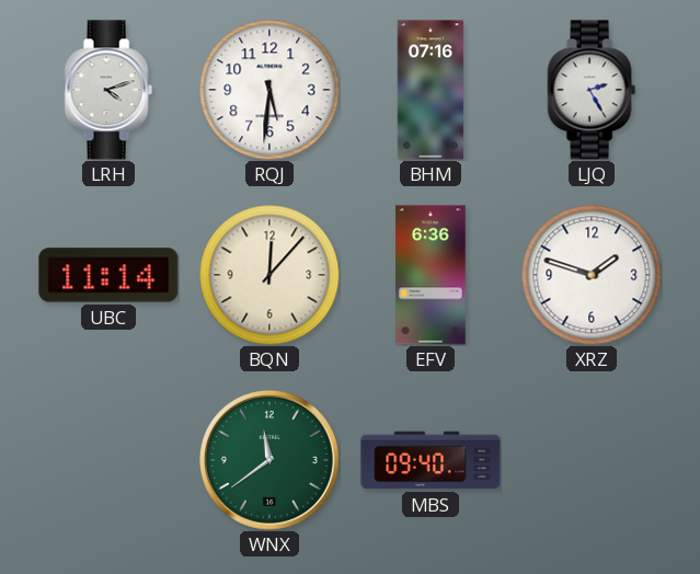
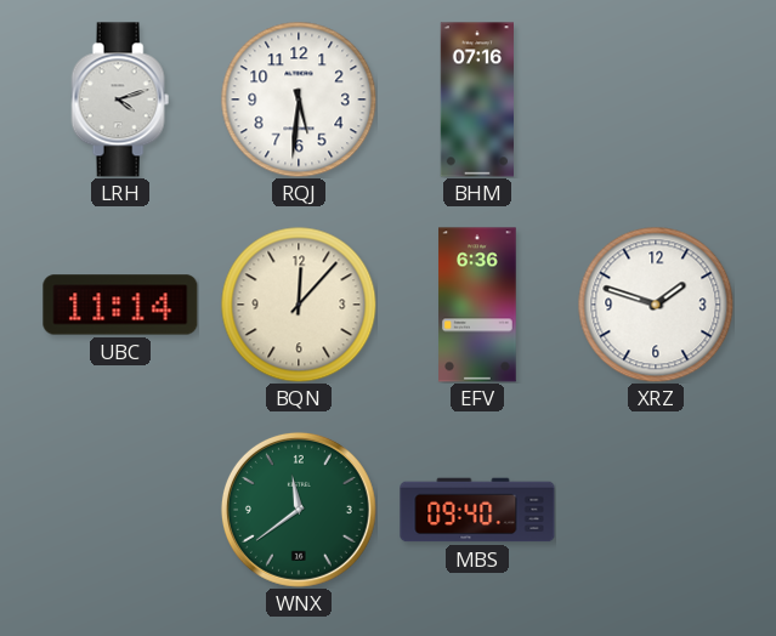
LJQ: 2:25 -> none
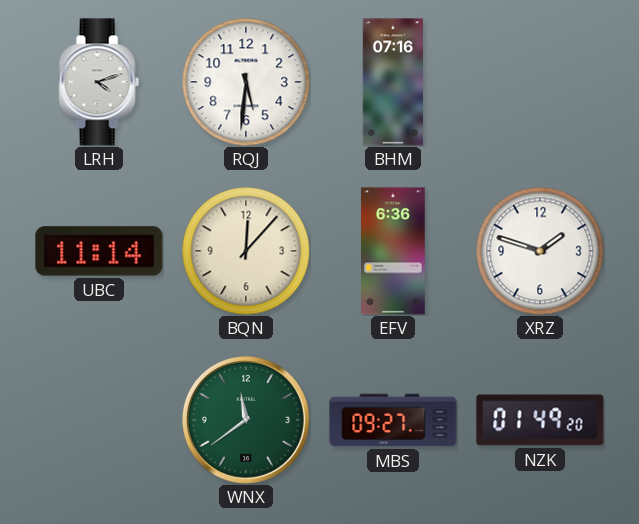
MBS: 09:40 -> 09:27
NZK: none -> 01:49
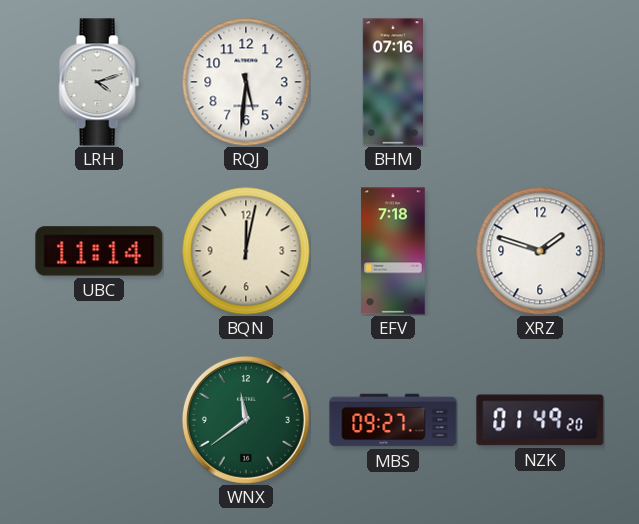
BQN: 12:07 -> 12:02
EFV: 6:36 -> 7:18
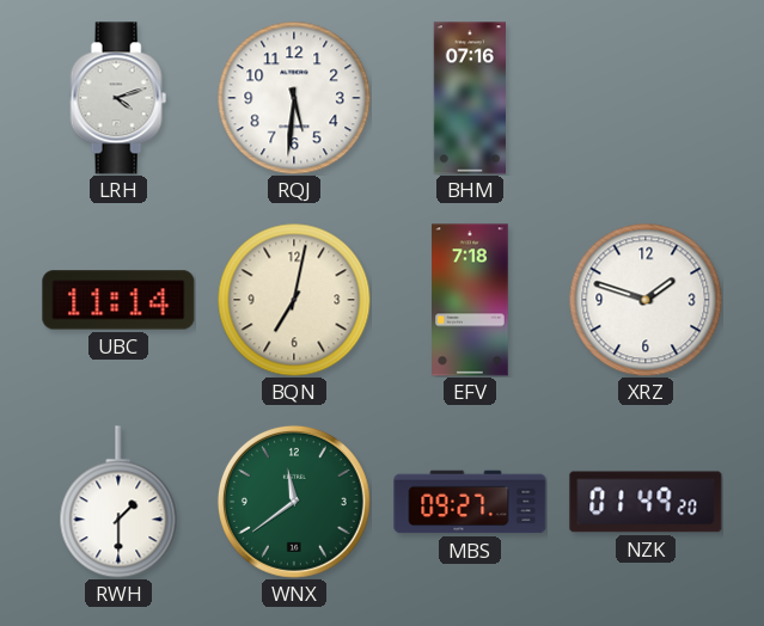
BQN: 12:02 -> 7:02
RWH: none -> 1:30
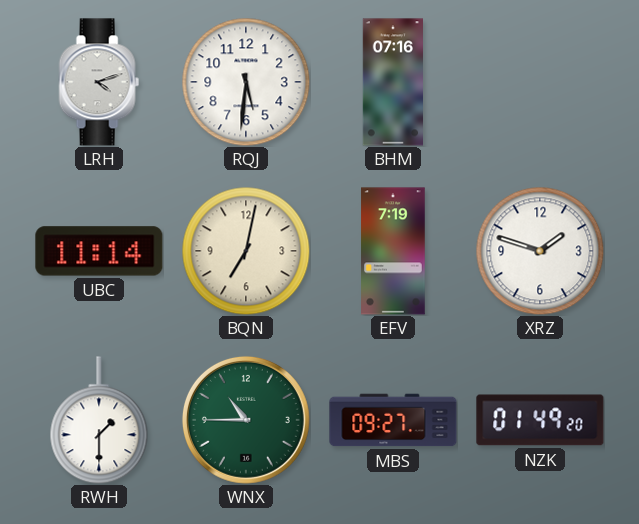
EFV: 7:18 -> 7:19
WNX: 11:39 -> 10:45
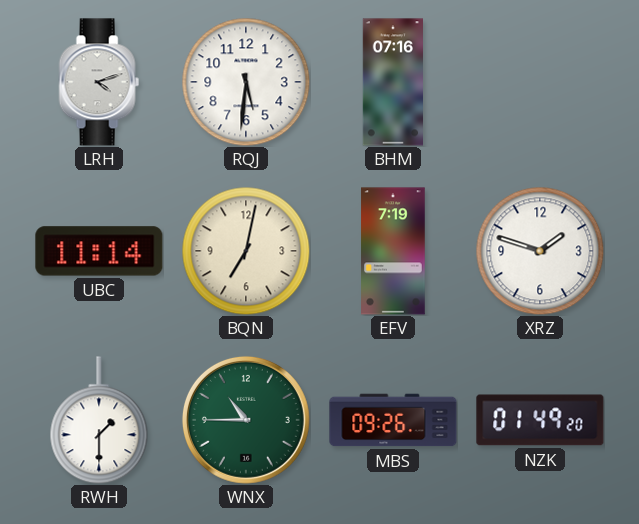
MBS: 09:27 -> 09:26
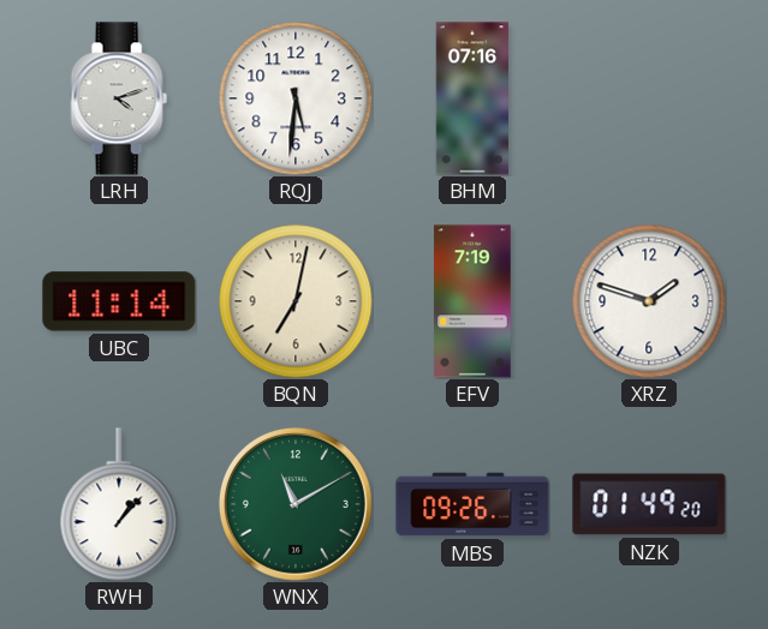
RWH: 1:30 -> 1:07
WNX: 10:45 -> 11:10
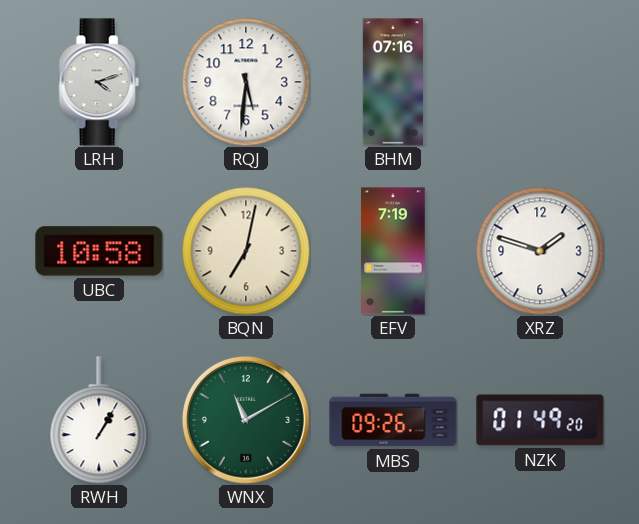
UBC: 11:14 -> 10:58
RWH: 1:07 -> 1:05
